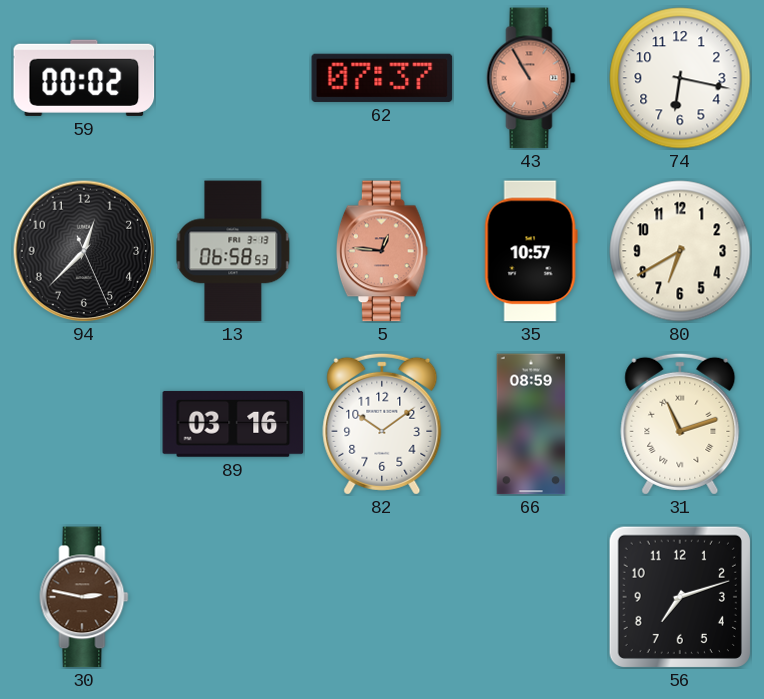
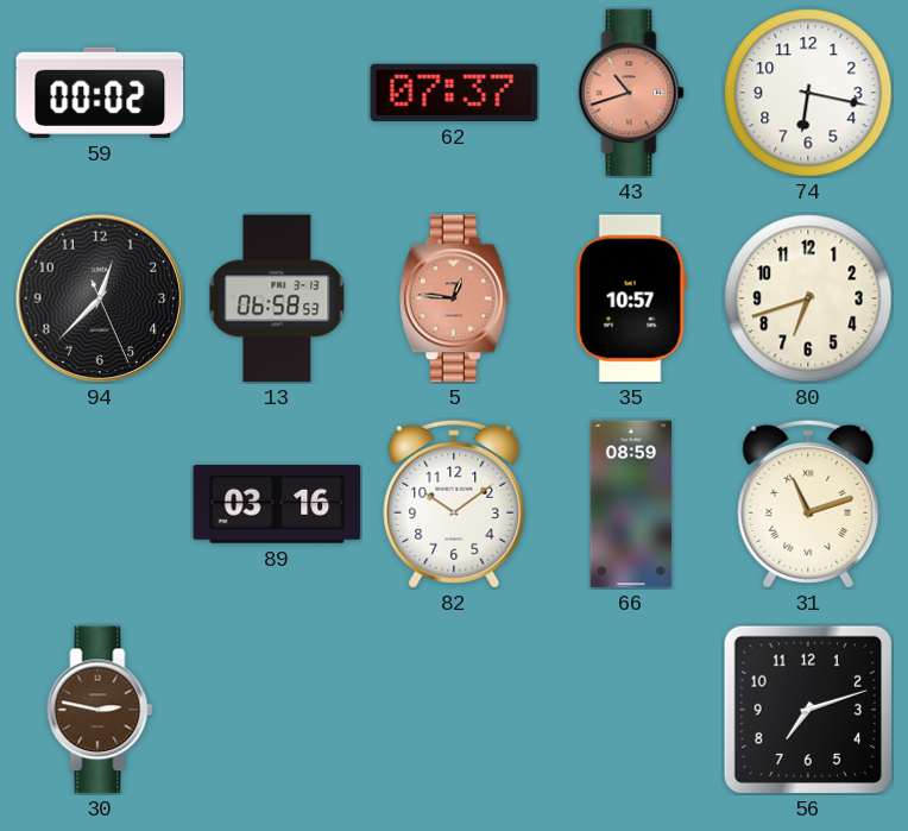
43: 10:55 -> 10:42
80: 6:40 -> 6:42
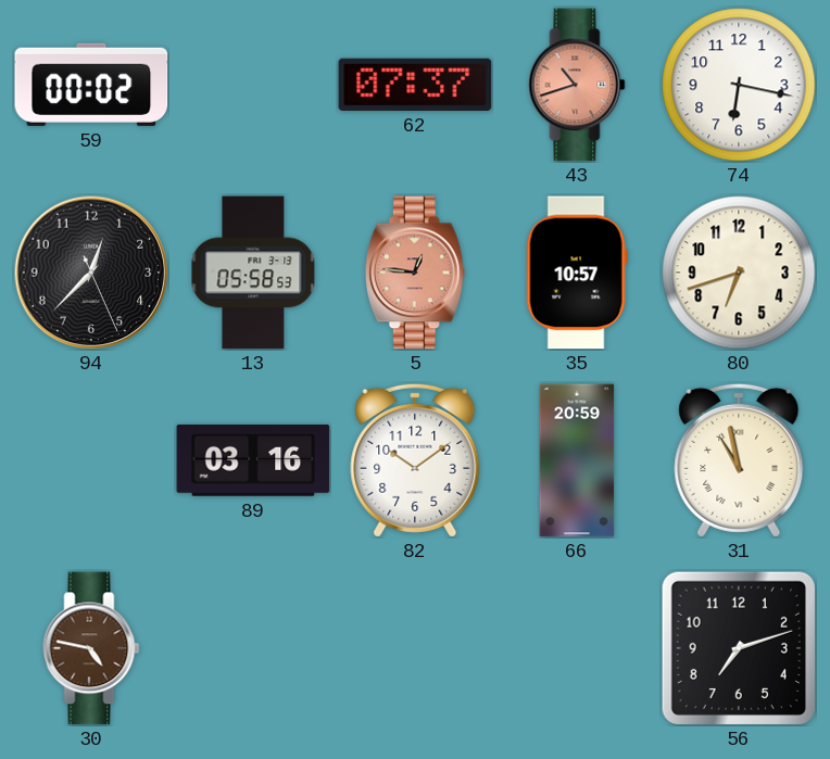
13: 06:58 -> 05:58
66: 08:59 -> 20:59
31: 11:12 -> 10:58
30: 2:47 -> 4:47
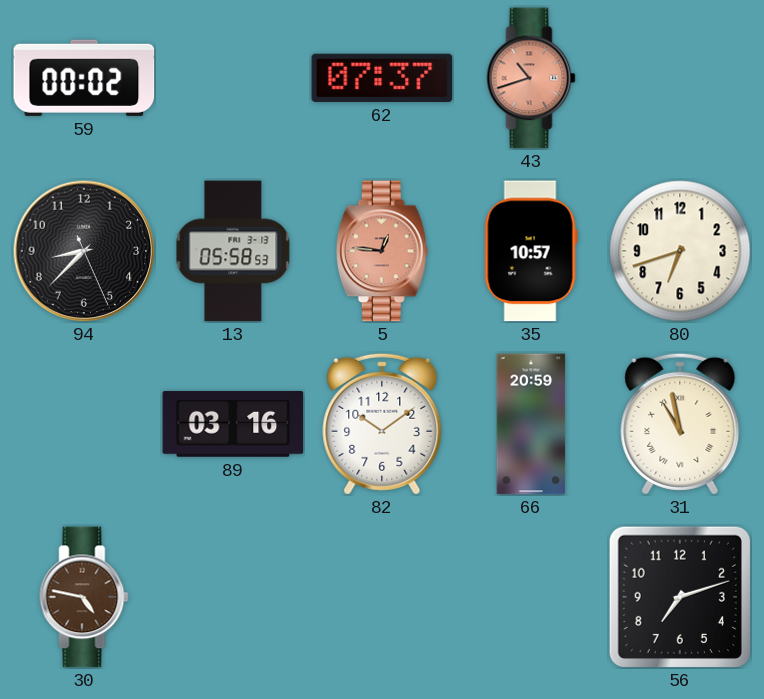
74: 6:17 -> none
94: 12:37 -> 8:37
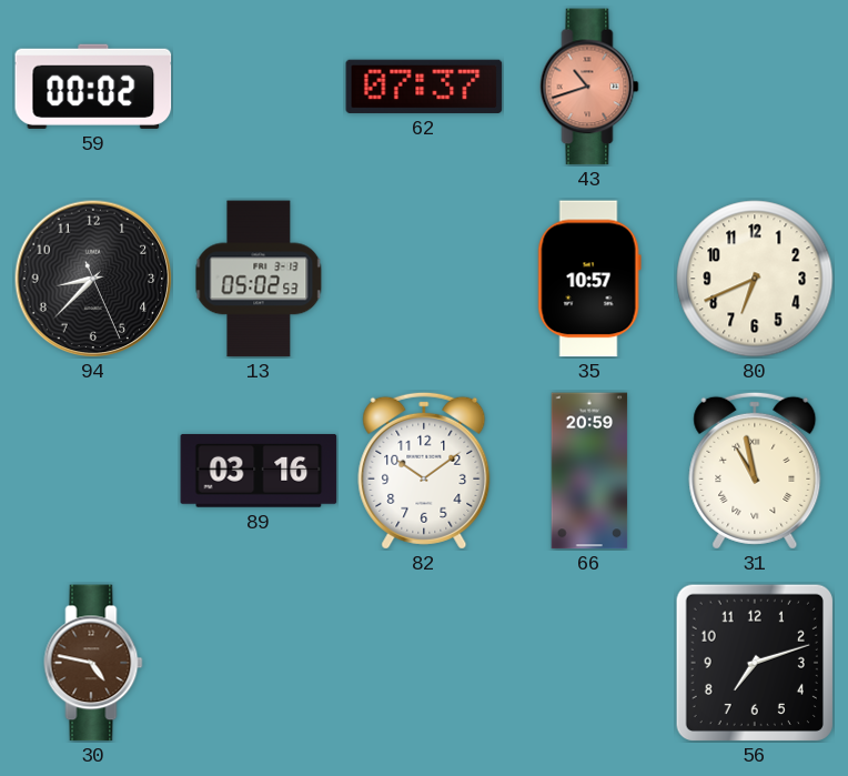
13: 05:58 -> 05:02
5: 12:46 -> none
80: 6:42 -> 6:41
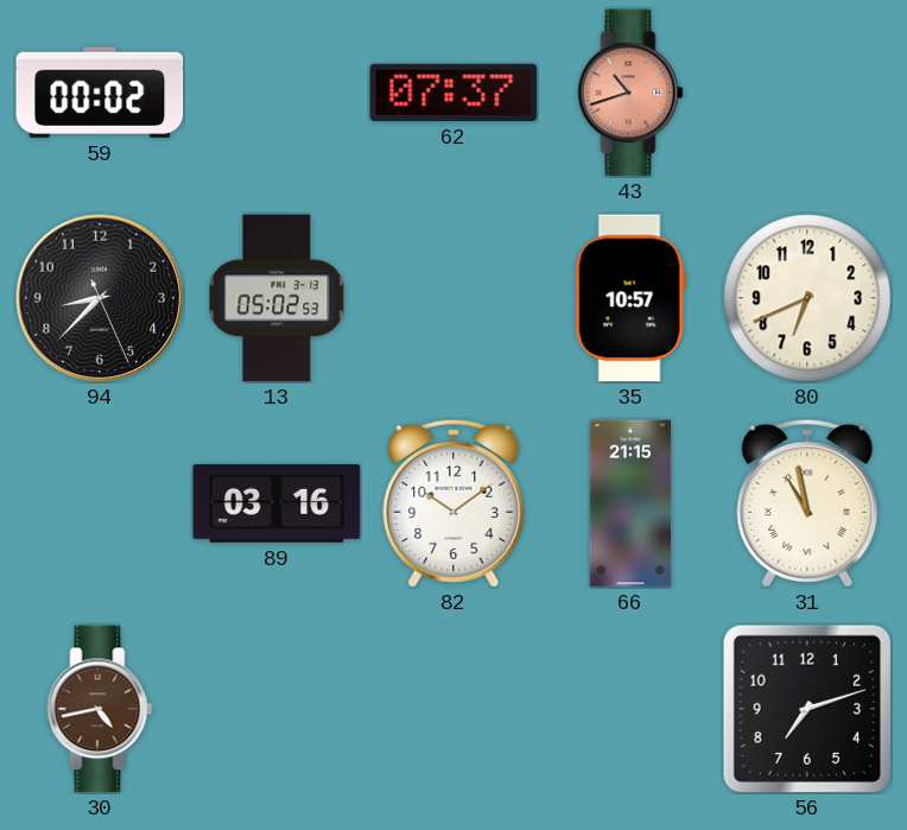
66: 20:59 -> 21:15
30: 4:47 -> 4:43
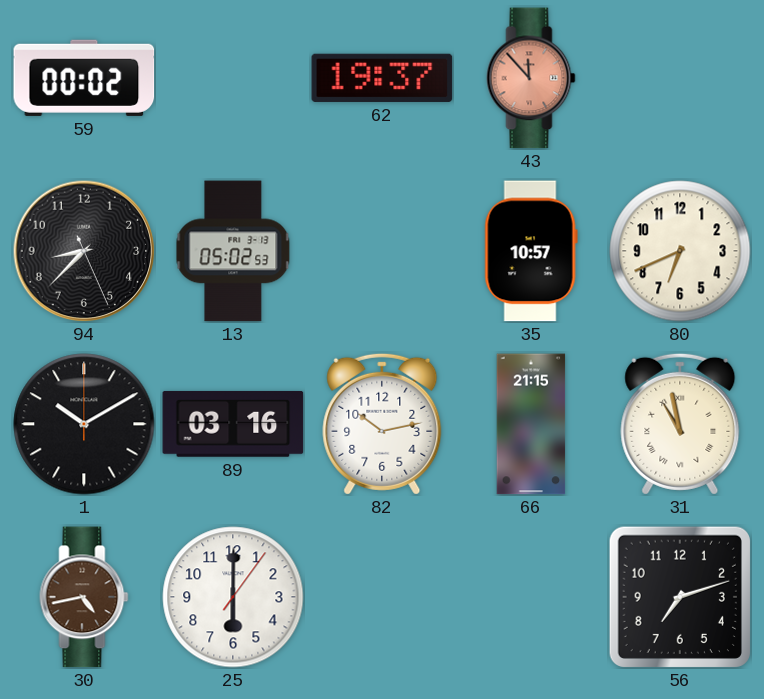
62: 07:37 -> 19:37
43: 10:42 -> 11:53
1: none -> 10:10
82: 10:09 -> 10:13
25: none -> 6:00
